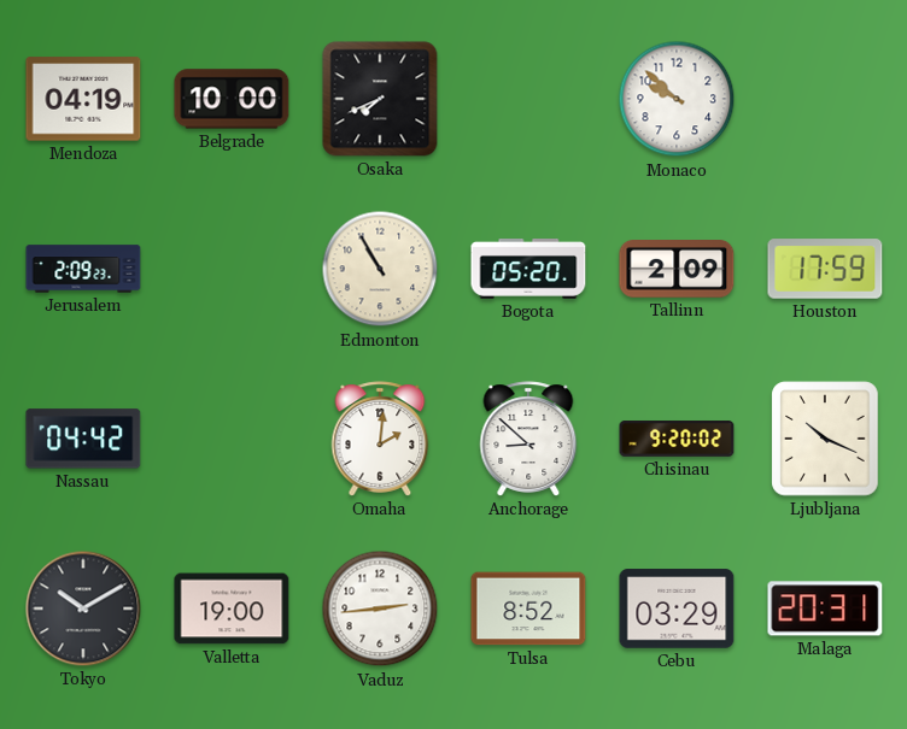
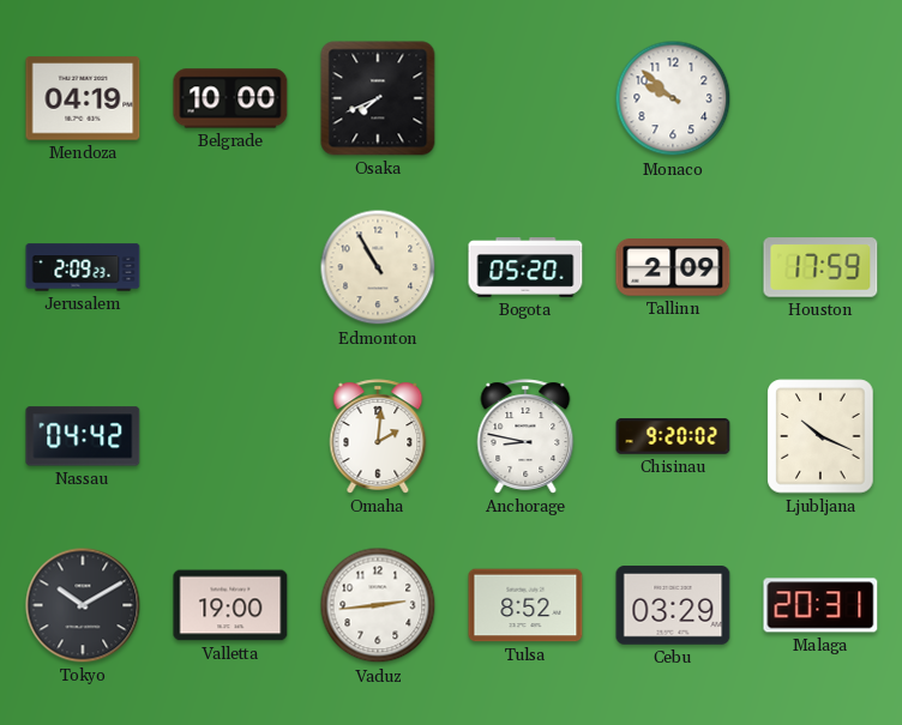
Anchorage: 8:52 -> 8:47
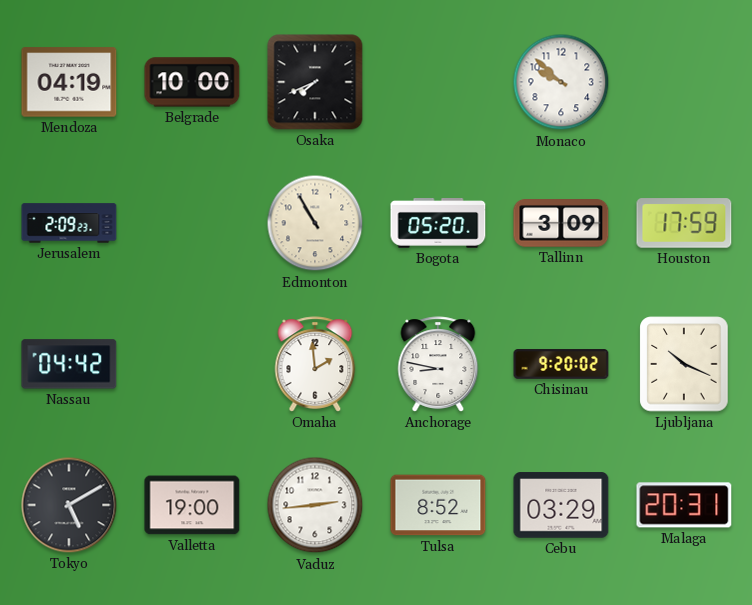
Tallinn: 2:09 -> 3:09
Omaha: 2:01 -> 1:59
Tokyo: 10:10 -> 5:10
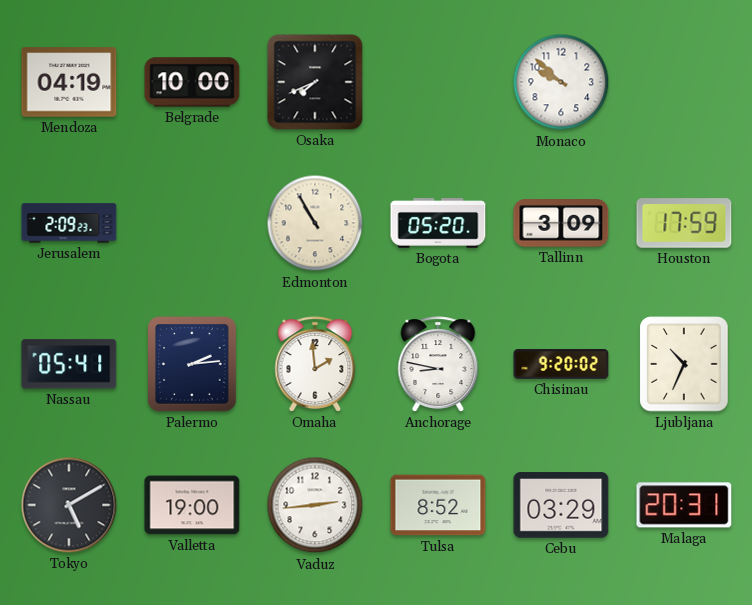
Nassau: 04:42 -> 05:41
Palermo: none -> 2:14
Ljubljana: 10:19 -> 10:34
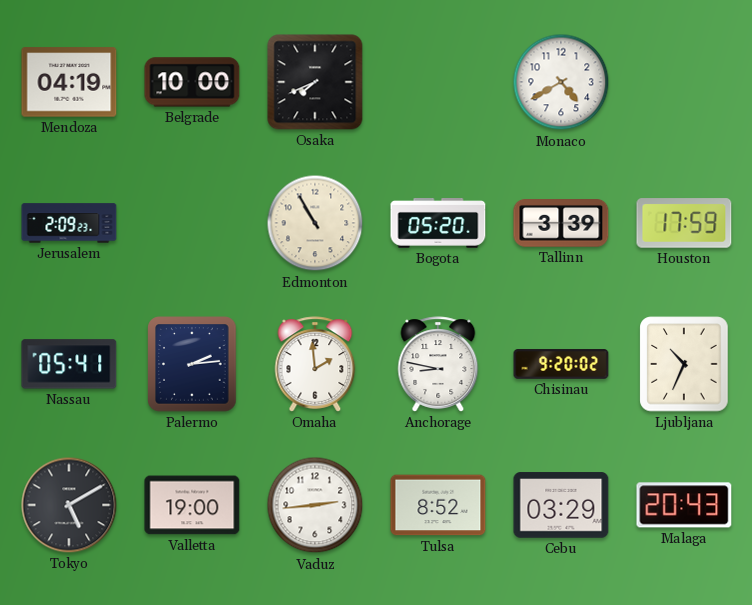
Monaco: 9:52 -> 4:40
Tallinn: 3:09 -> 3:39
Malaga: 20:31 -> 20:43
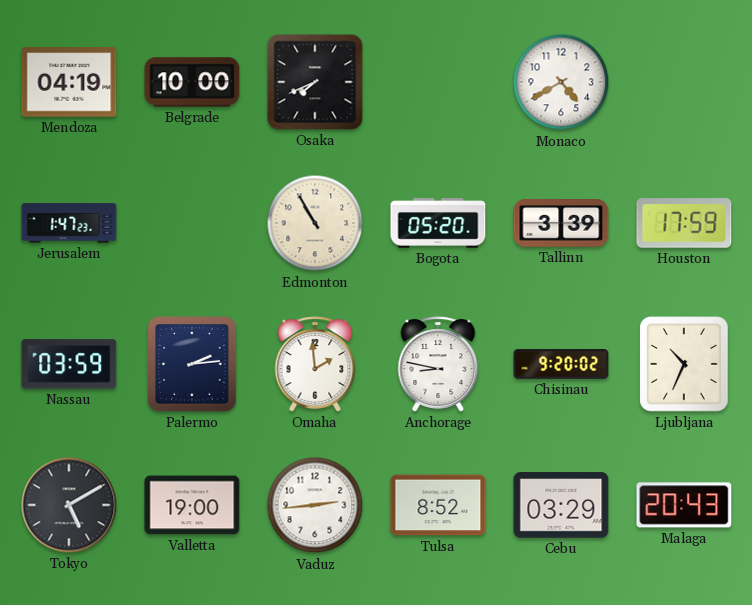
Jerusalem: 2:09 -> 1:47
Nassau: 05:41 -> 03:59
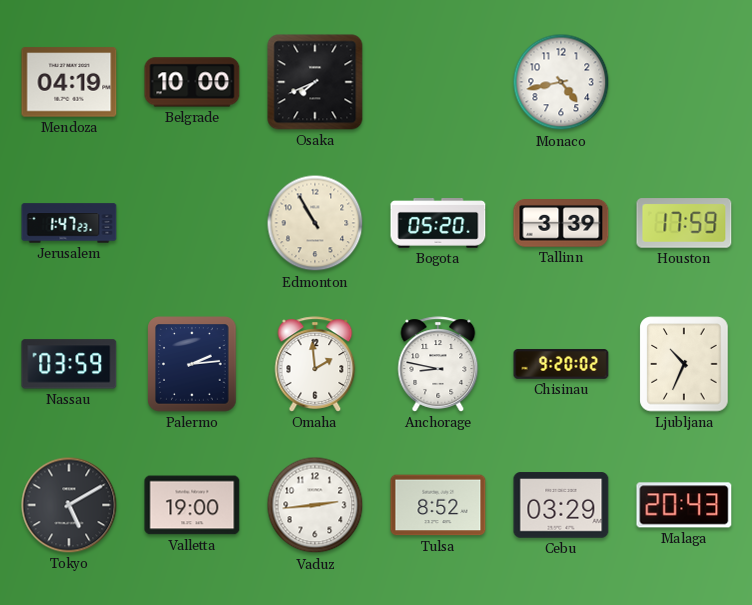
Monaco: 4:40 -> 4:43
